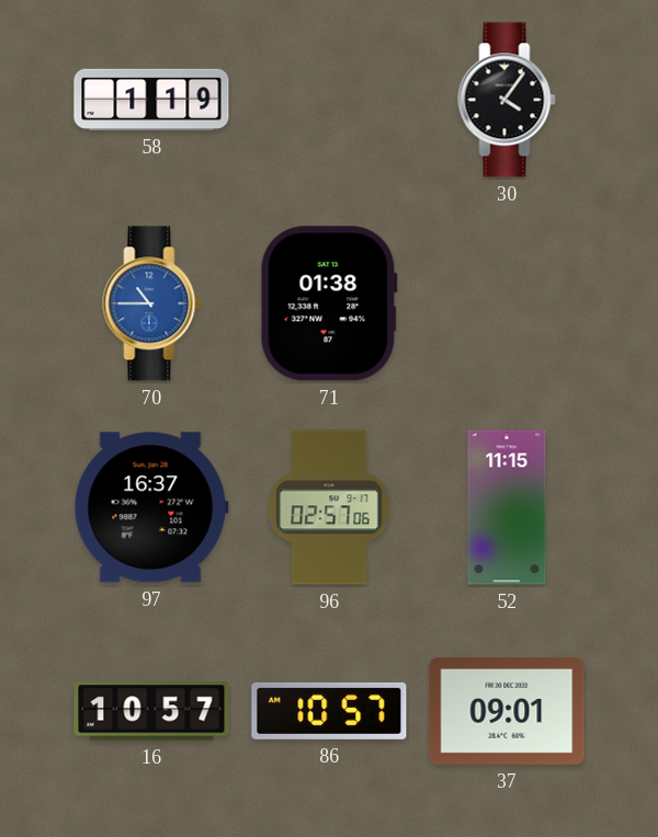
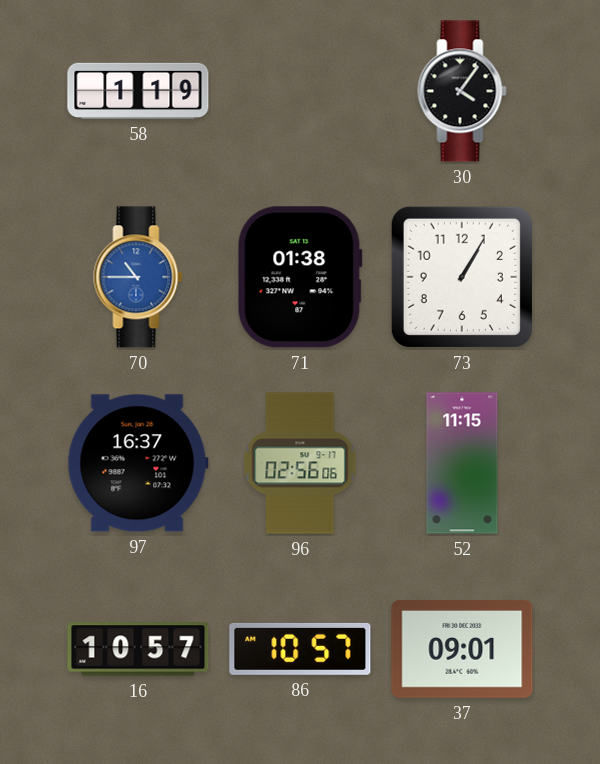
73: none -> 1:05
96: 02:57 -> 02:56
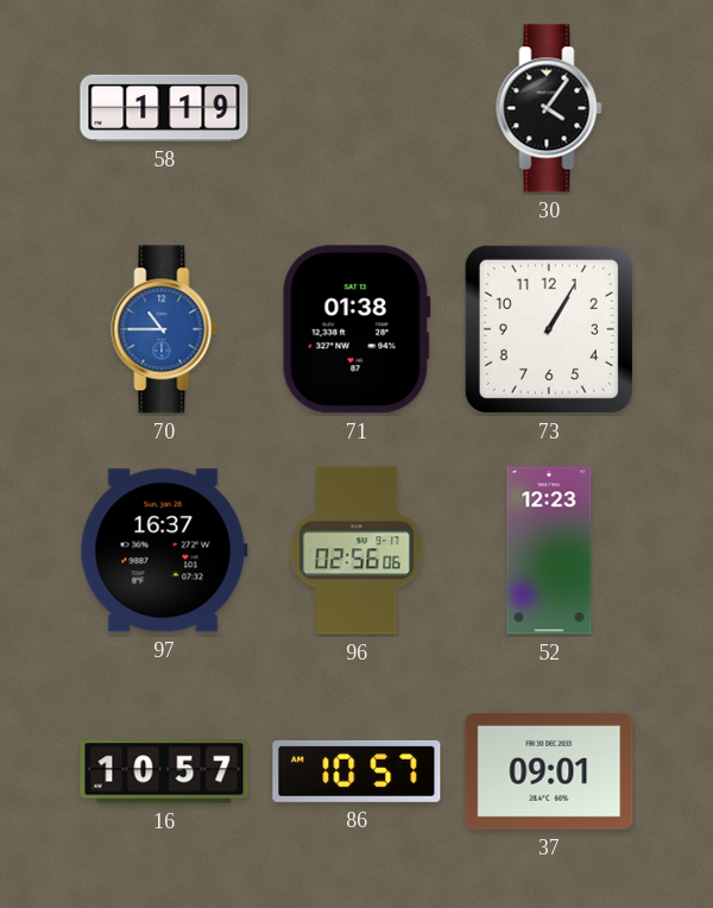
52: 11:15 -> 12:23
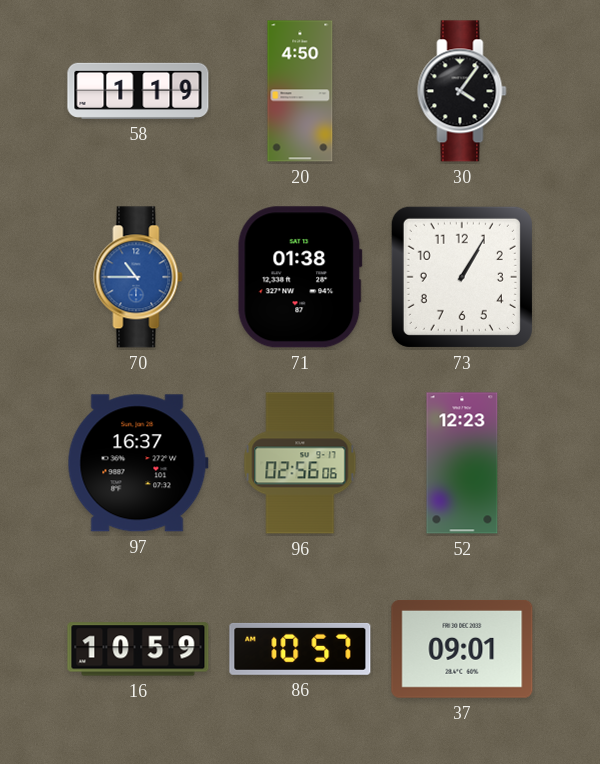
20: none -> 4:50
16: 10:57 -> 10:59
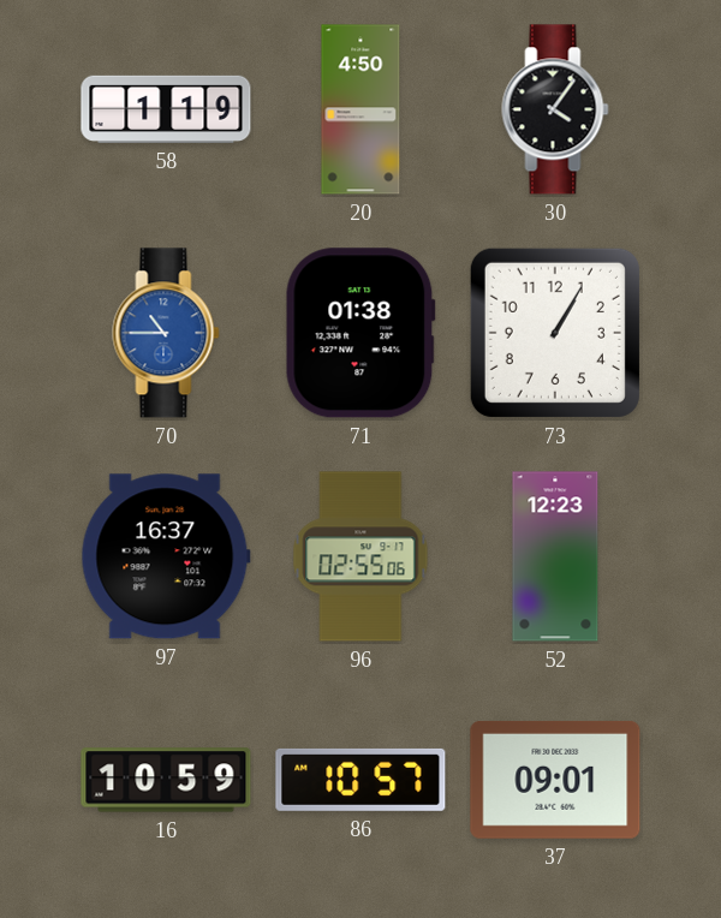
96: 02:56 -> 02:55
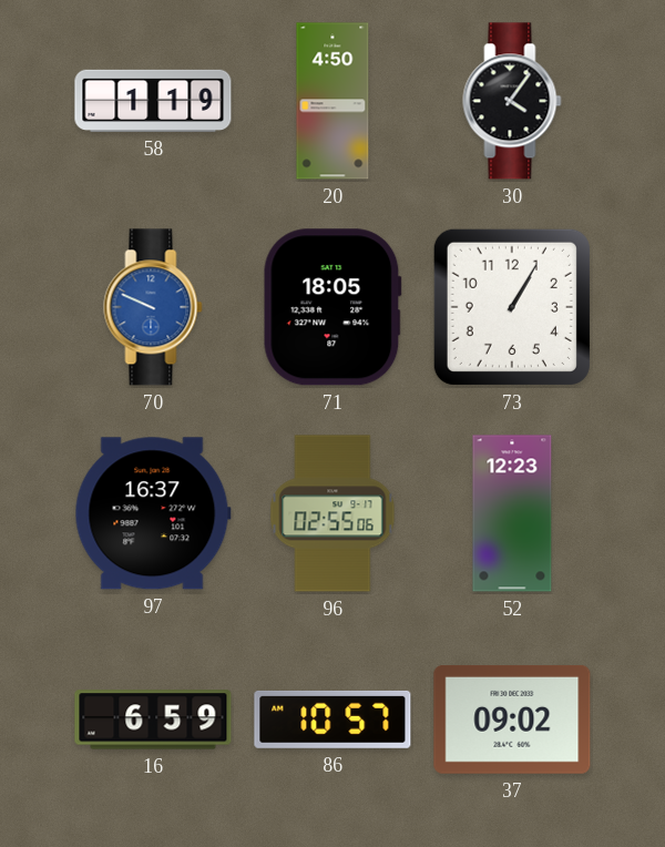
70: 10:45 -> 9:49
71: 01:38 -> 18:05
16: 10:59 -> 6:59
37: 09:01 -> 09:02
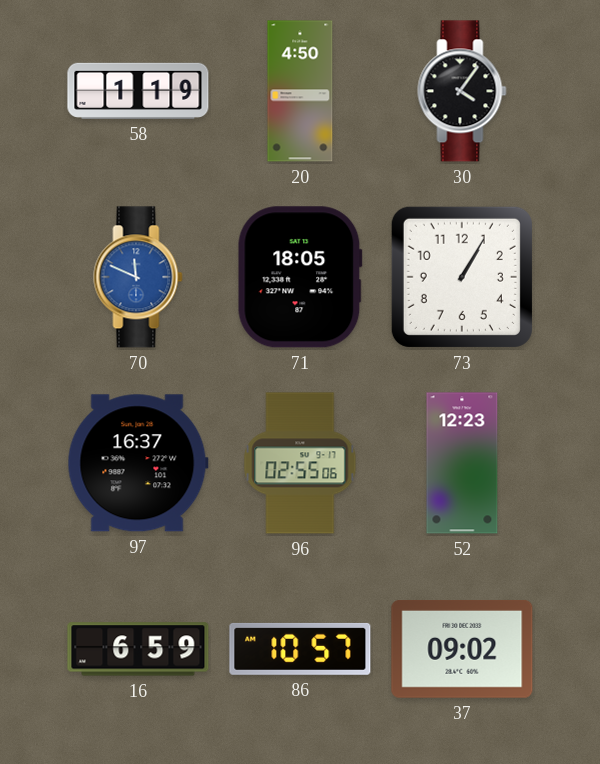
70: 9:49 -> 11:49
